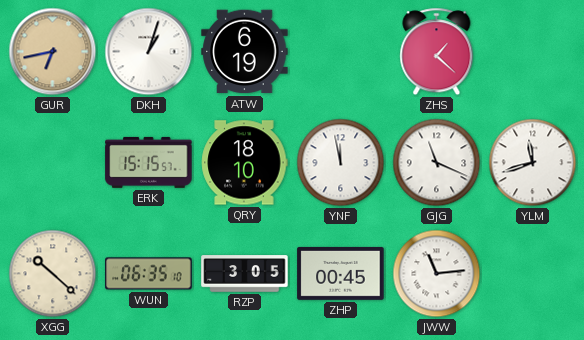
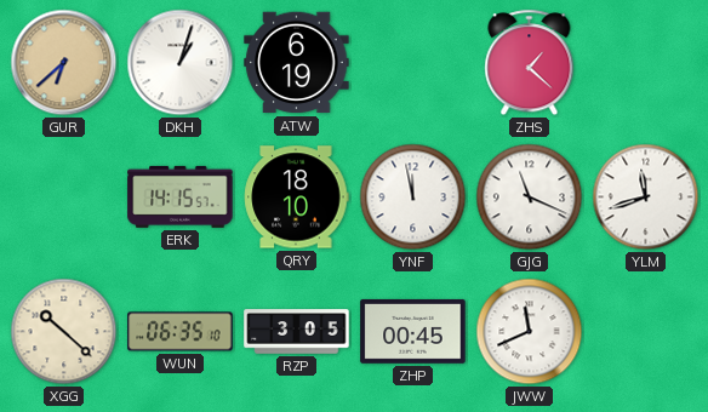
GUR: 6:43 -> 6:38
ERK: 15:15 -> 14:15
JWW: 11:14 -> 11:41
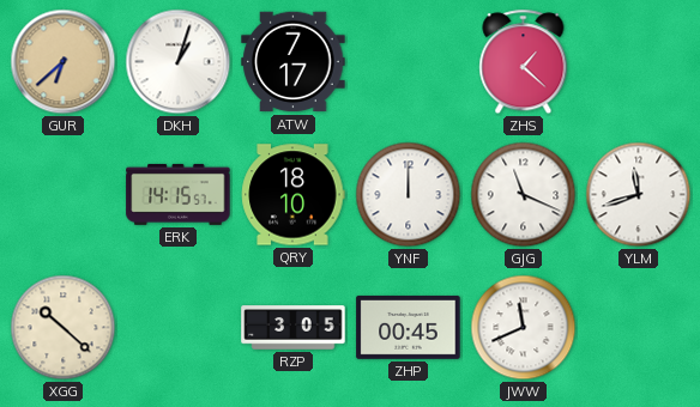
ATW: 6:19 -> 7:17
YNF: 11:58 -> 12:00
WUN: 06:35 -> none
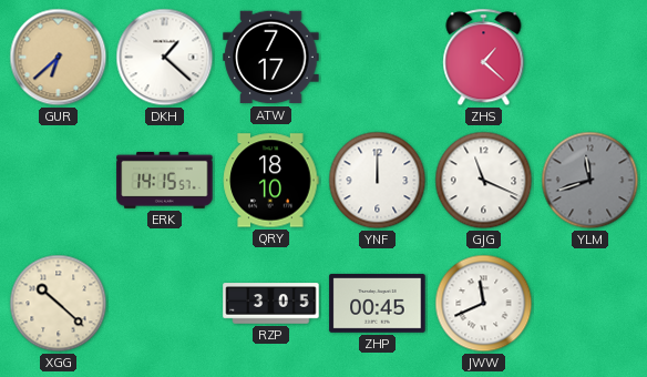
DKH: 1:03 -> 1:22
YLM dial: white -> grey
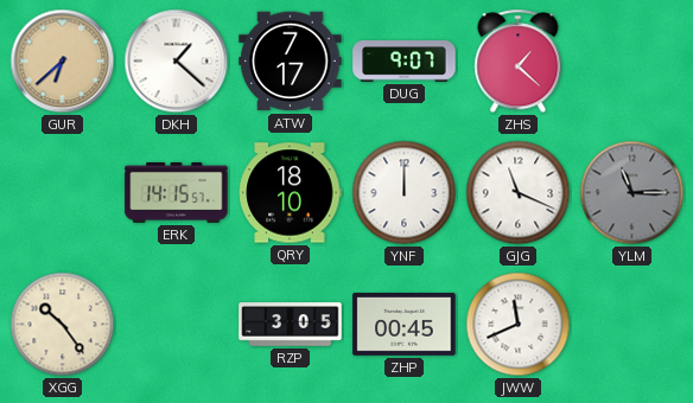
DUG: none -> 9:07
YLM: 11:42 -> 11:15
XGG: 10:22 -> 10:24
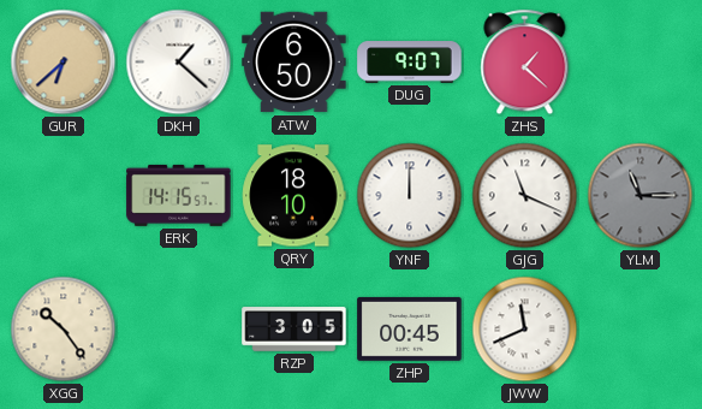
ATW: 7:17 -> 6:50
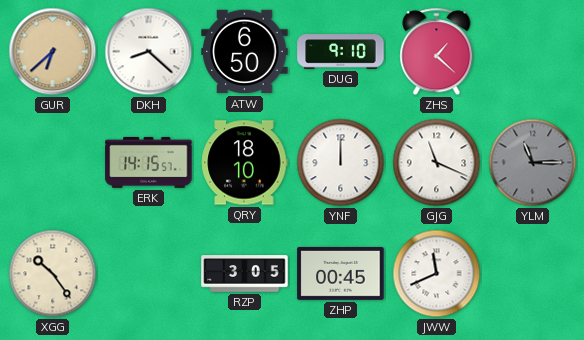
DKH: 1:22 -> 8:22
DUG: 9:07 -> 9:10
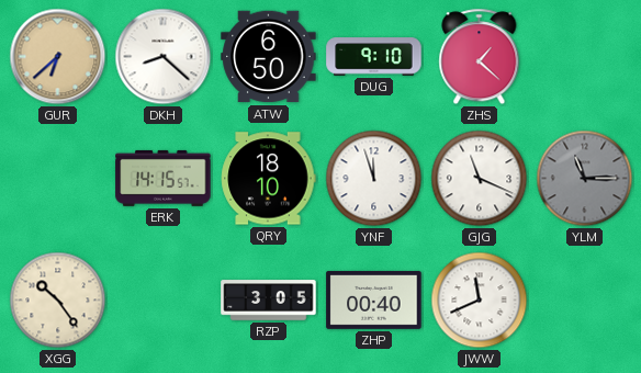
YNF: 12:00 -> 11:57
ZHP: 00:45 -> 00:40
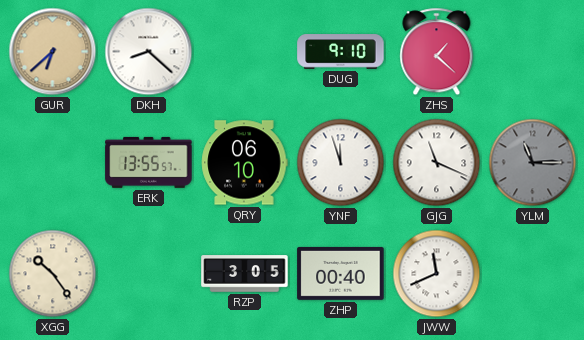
ATW: 6:50 -> none
ERK: 14:15 -> 13:55
QRY: 18:10 -> 06:10
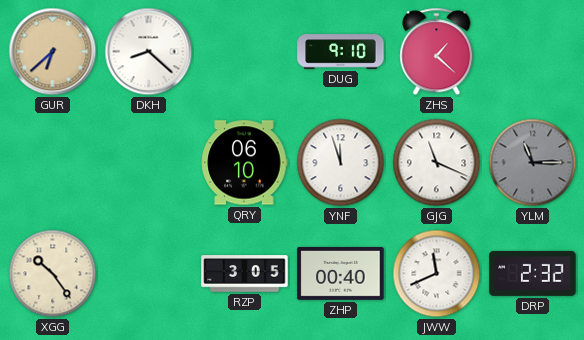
ERK: 13:55 -> none
DRP: none -> 2:32
